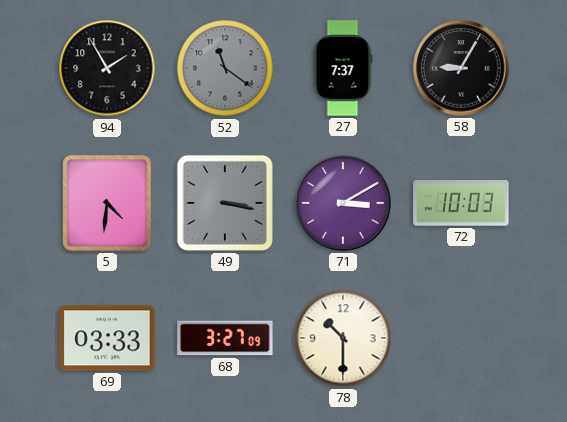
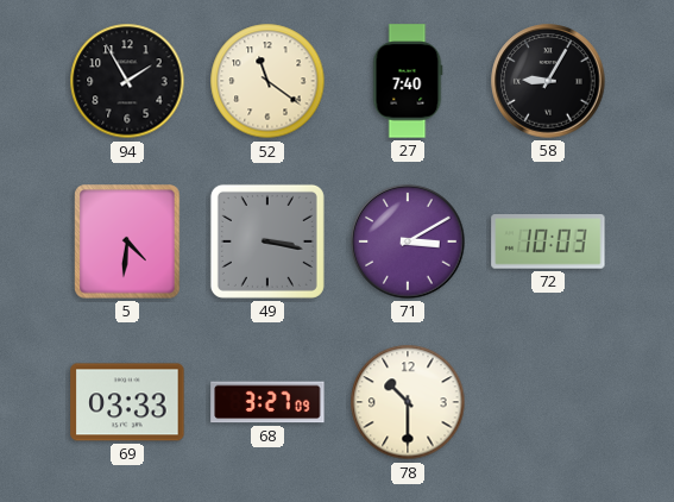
52 dial: grey -> cream
27: 7:37 -> 7:40
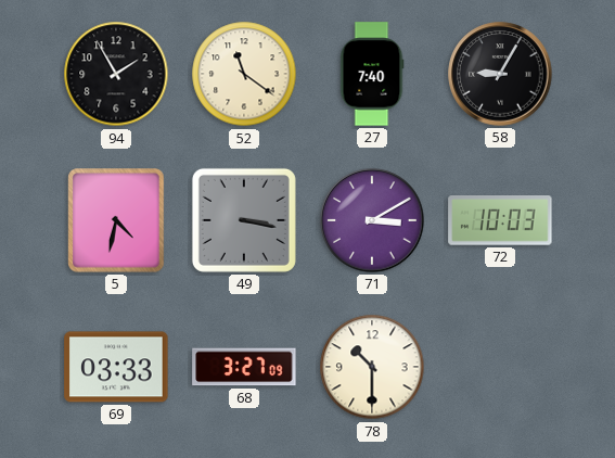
5: 4:31 -> 4:32
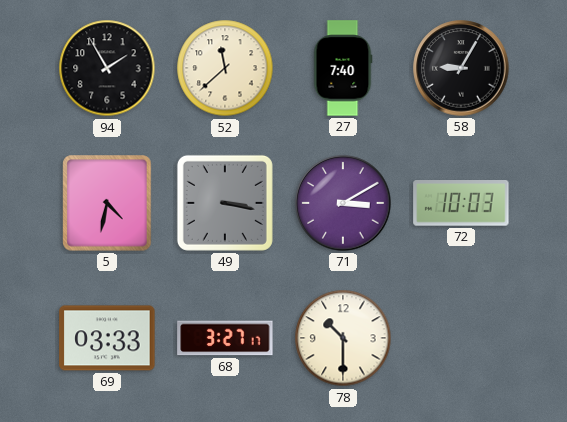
52: 11:21 -> 11:38
68: 3:27:09 -> 3:27:17
